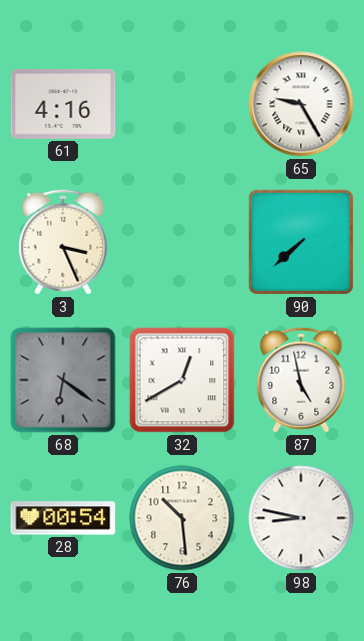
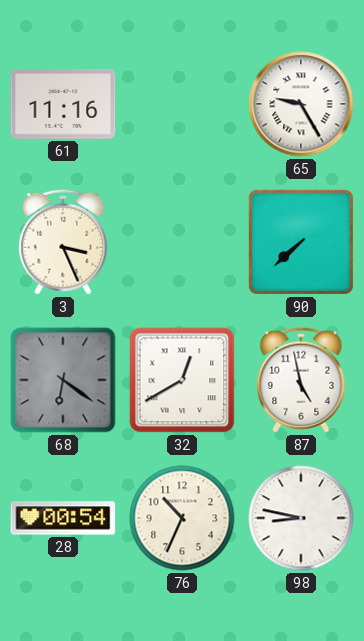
61: 4:16 -> 11:16
76: 10:29 -> 10:34
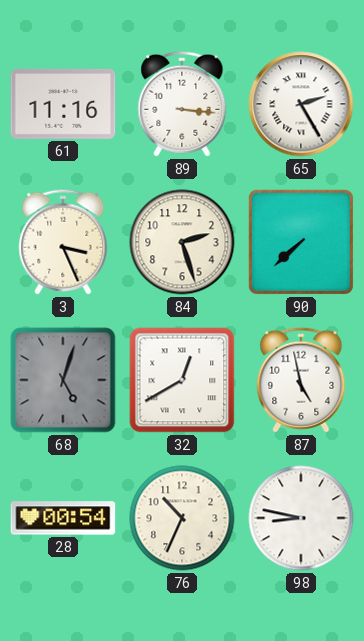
89: none -> 3:16
65: 9:25 -> 2:25
84: none -> 2:27
68: 6:21 -> 5:03
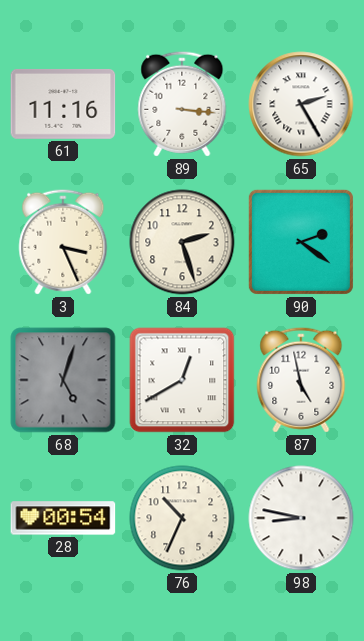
90: 7:38 -> 2:21
